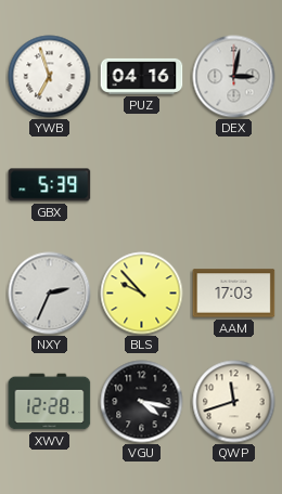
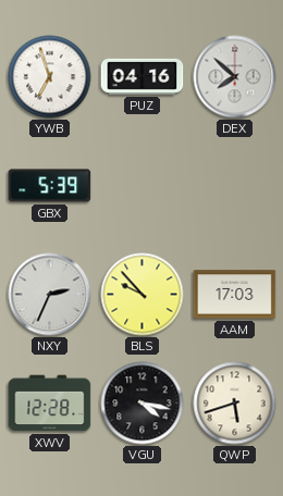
DEX: 3:02 -> 7:52
QWP: 11:42 -> 5:42
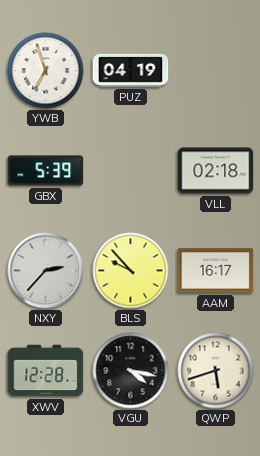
PUZ: 04:16 -> 04:19
DEX: 7:52 -> none
VLL: none -> 02:18
NXY: 2:34 -> 2:37
AAM: 17:03 -> 16:17
